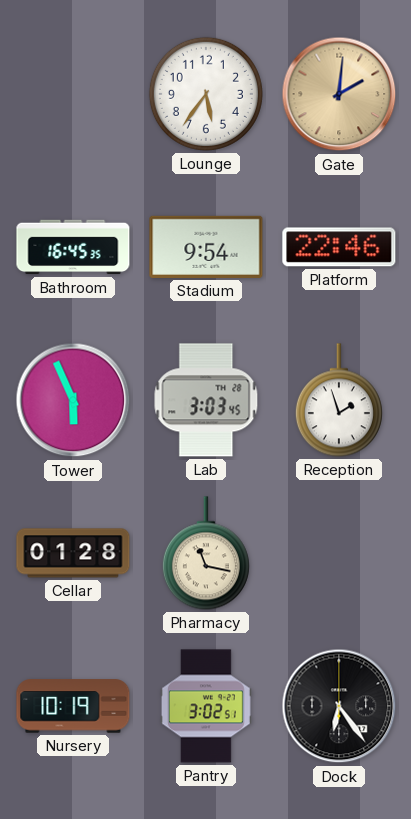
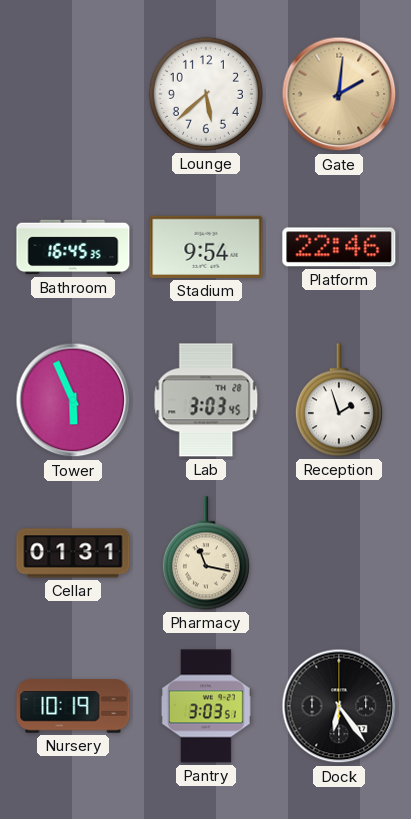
Lounge: 5:36 -> 5:38
Cellar: 01:28 -> 01:31
Pantry: 3:02 -> 3:03
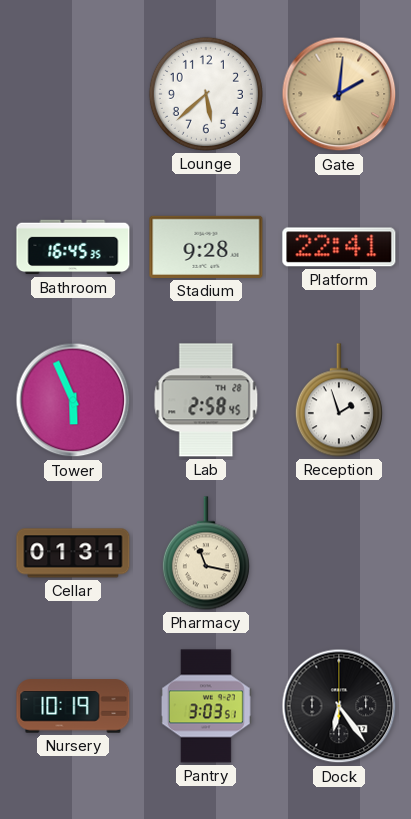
Stadium: 9:54 -> 9:28
Platform: 22:46 -> 22:41
Lab: 3:03 -> 2:58
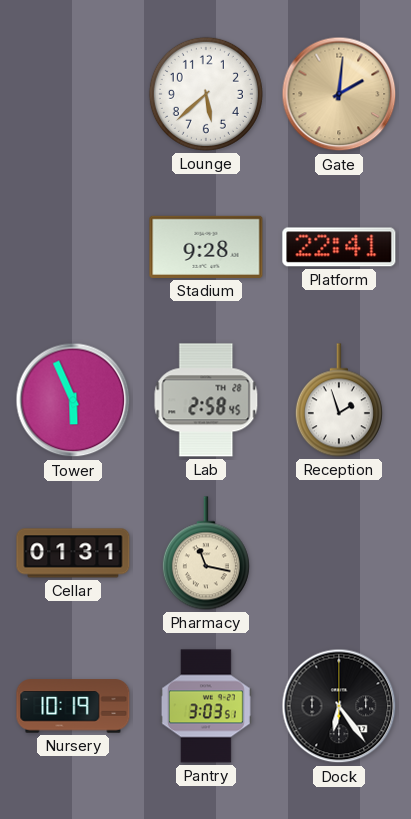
Bathroom: 16:45 -> none
